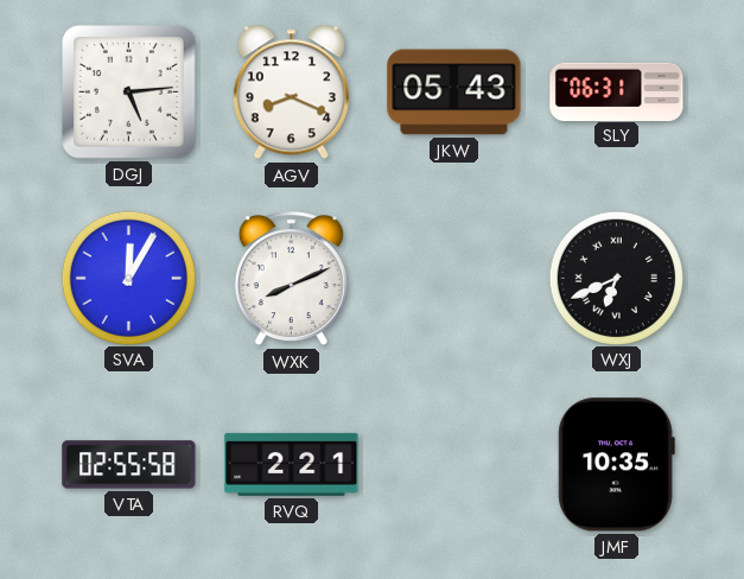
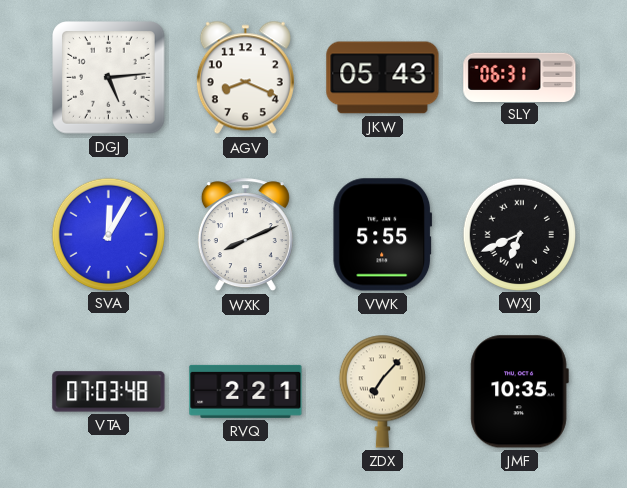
VWK: none -> 5:55
VTA: 02:55 -> 07:03
ZDX: none -> 7:07
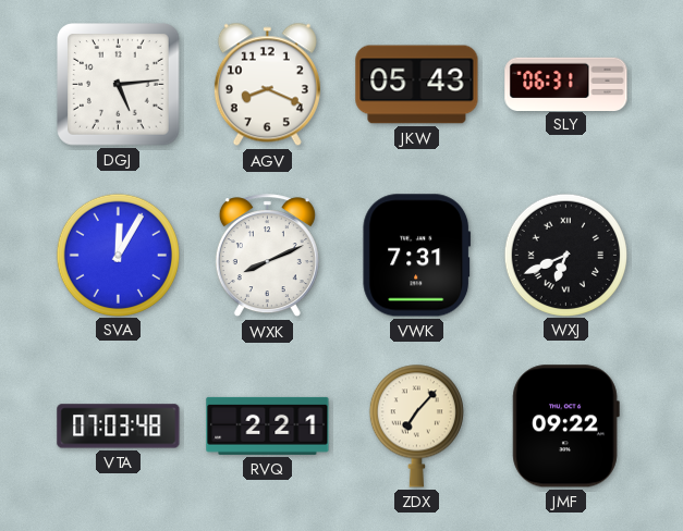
VWK: 5:55 -> 7:31
JMF: 10:35 -> 09:22
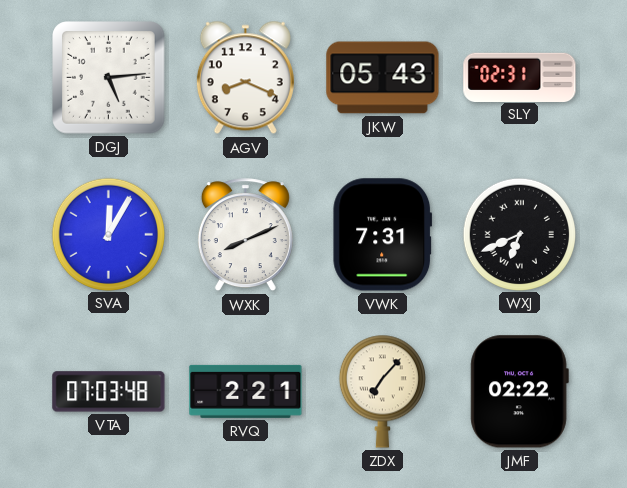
SLY: 06:31 -> 02:31
JMF: 09:22 -> 02:22
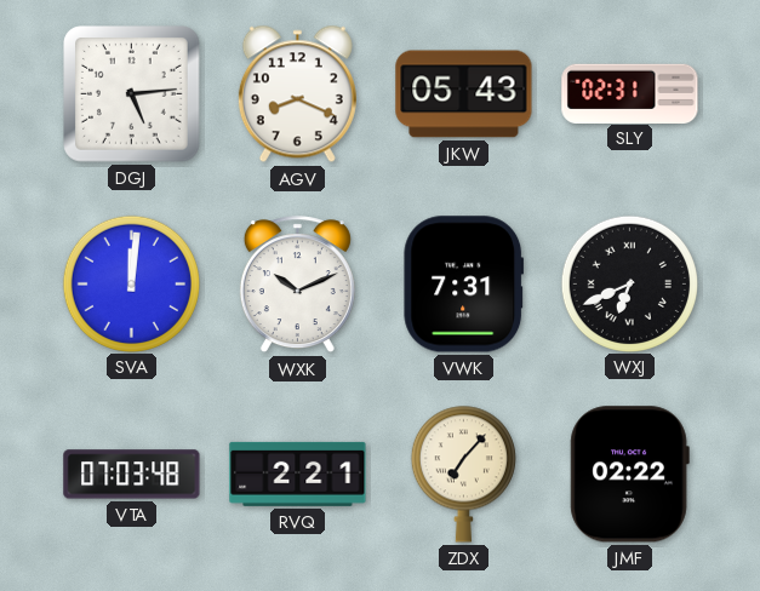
SVA: 12:05 -> 12:01
WXK: 8:11 -> 10:11
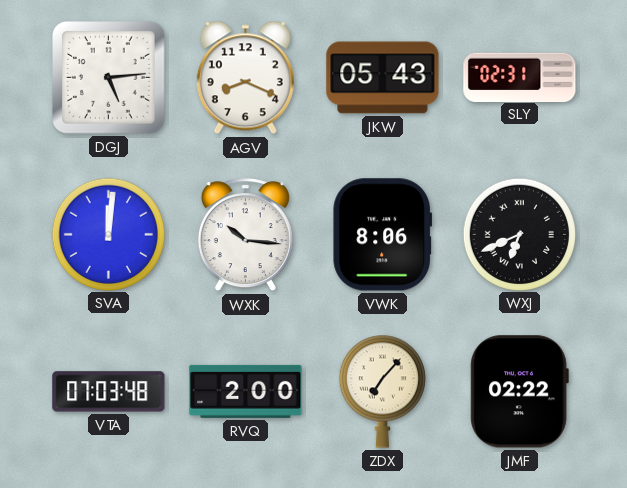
WXK: 10:11 -> 10:16
VWK: 7:31 -> 8:06
RVQ: 2:21 -> 2:00
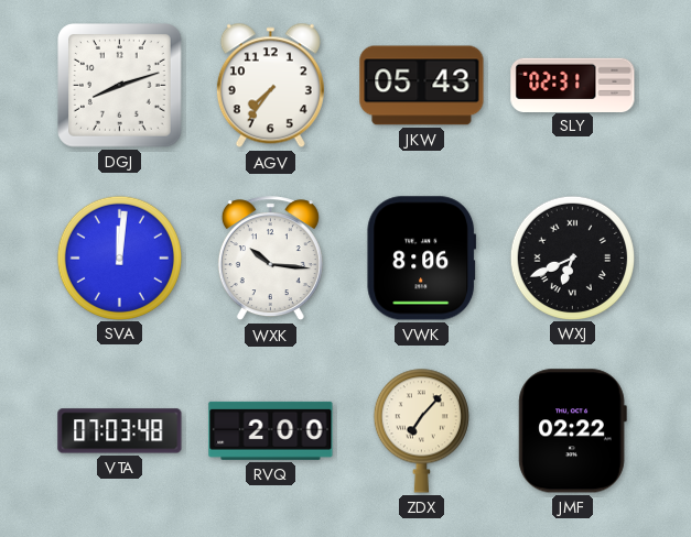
DGJ: 5:14 -> 8:12
AGV: 8:19 -> 7:36
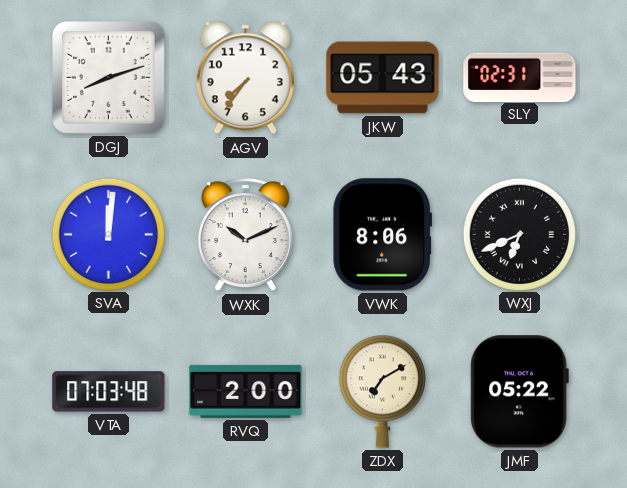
WXK: 10:16 -> 10:11
ZDX: 7:07 -> 7:10
JMF: 02:22 -> 05:22
